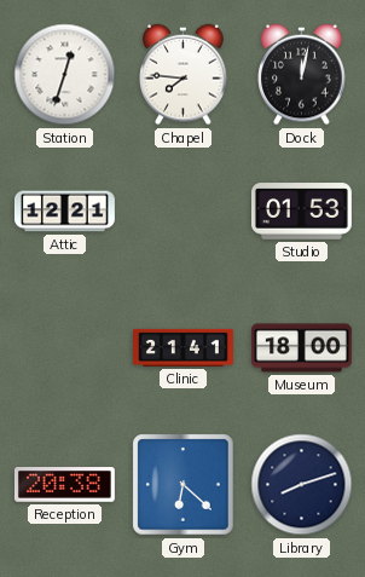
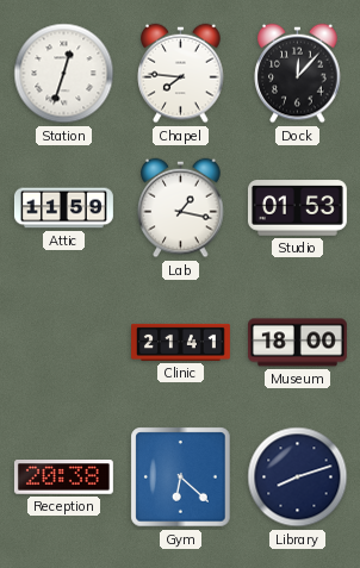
Dock: 12:02 -> 12:07
Attic: 12:21 -> 11:59
Lab: none -> 1:17
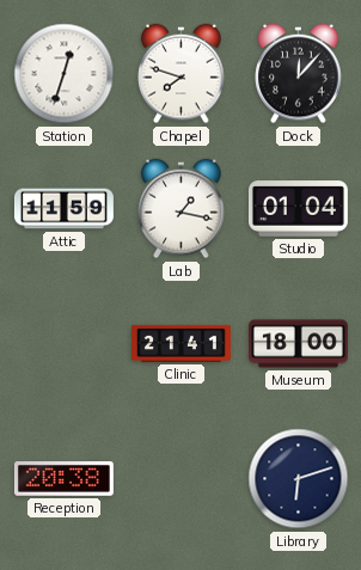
Chapel: 7:46 -> 7:48
Studio: 01:53 -> 01:04
Gym: 6:22 -> none
Library: 8:12 -> 6:12
